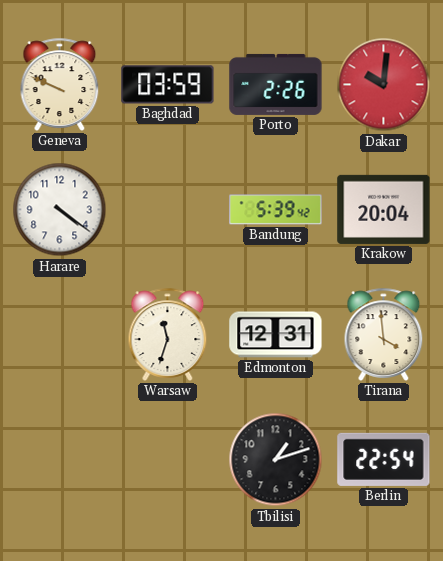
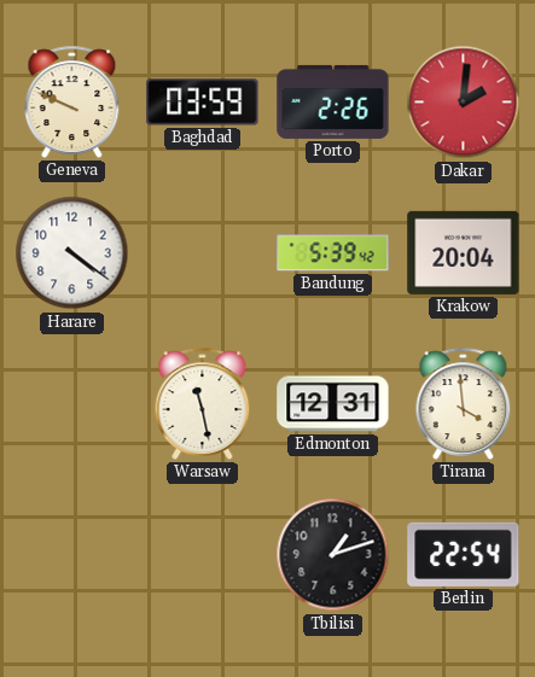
Dakar: 10:01 -> 2:01
Warsaw: 11:33 -> 11:28
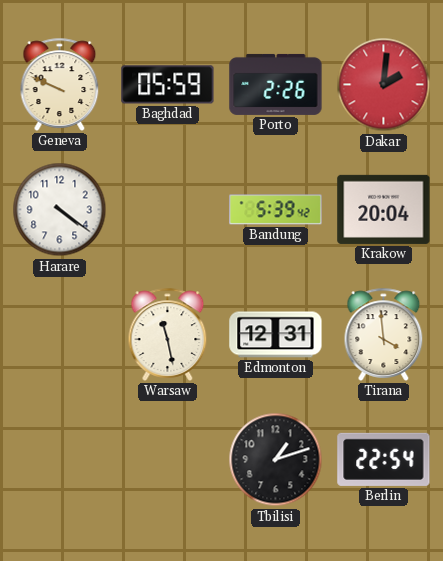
Baghdad: 03:59 -> 05:59
